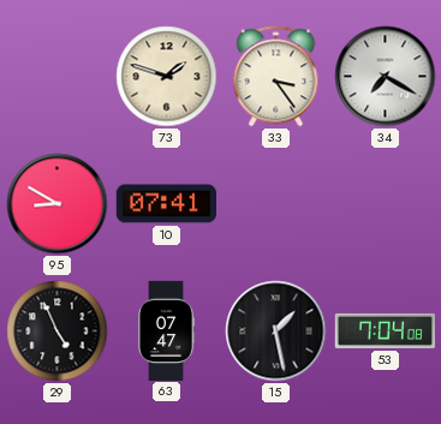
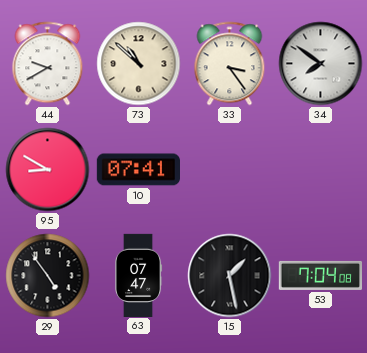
44: none -> 9:40
73: 1:48 -> 10:52
34: 7:20 -> 7:51
29: 4:56 -> 4:54
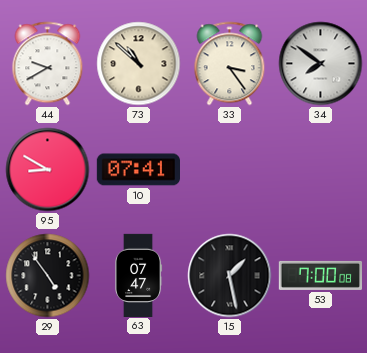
53: 7:04 -> 7:00
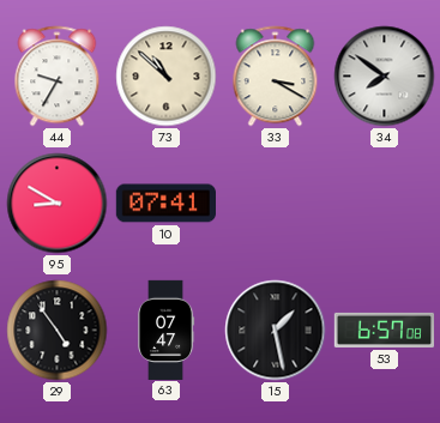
44: 9:40 -> 9:35
33: 3:24 -> 3:20
53: 7:00 -> 6:57
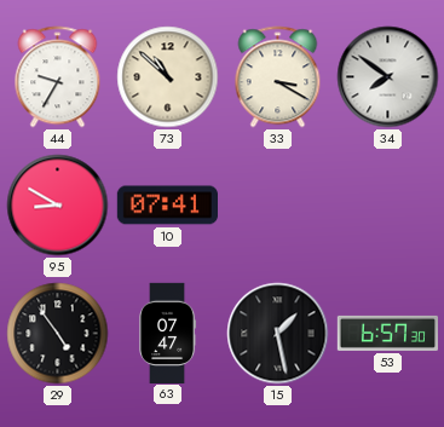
53: 6:57:08 -> 6:57:30
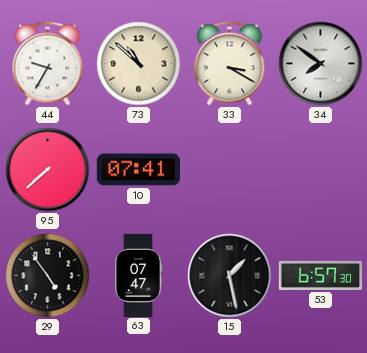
95: 8:50 -> 7:38
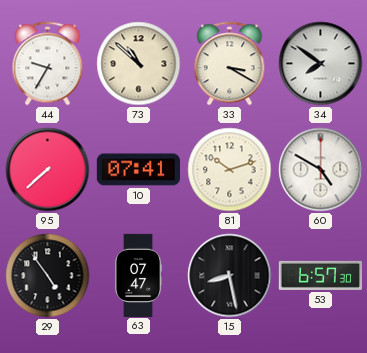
81: none -> 10:12
60: none -> 4:50
15: 1:28 -> 8:28
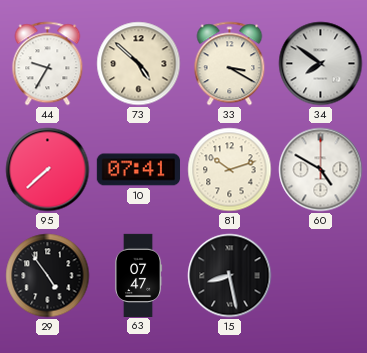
73: 10:52 -> 4:52
53: 6:57 -> none
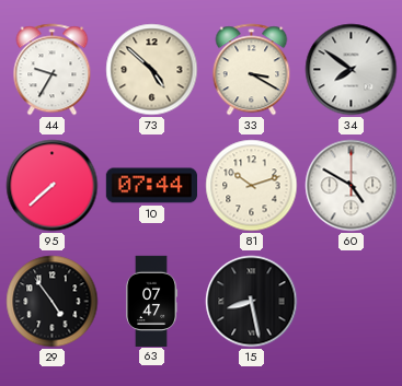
10: 07:41 -> 07:44
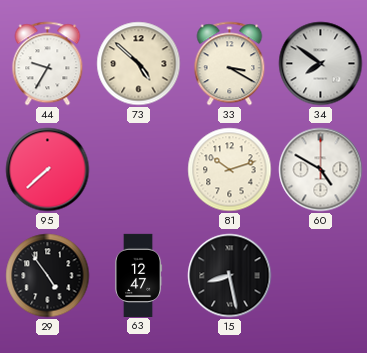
10: 07:44 -> none
63: 07:47 -> 12:47
